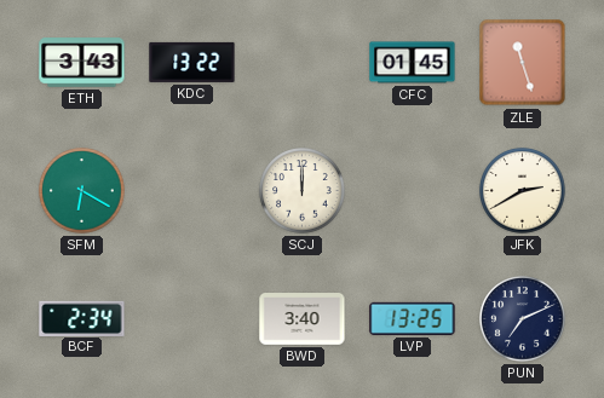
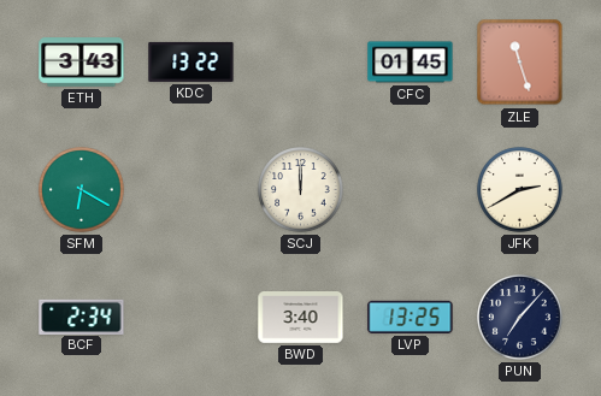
PUN: 7:11 -> 7:07
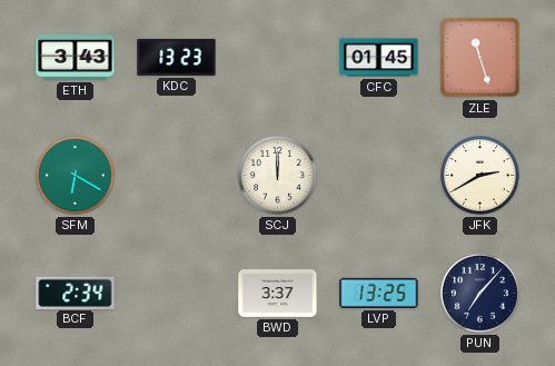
KDC: 13:22 -> 13:23
BWD: 3:40 -> 3:37
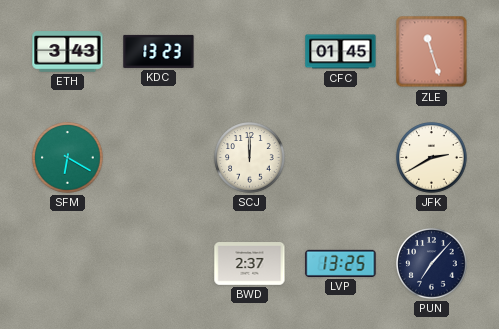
BCF: 2:34 -> none
BWD: 3:37 -> 2:37
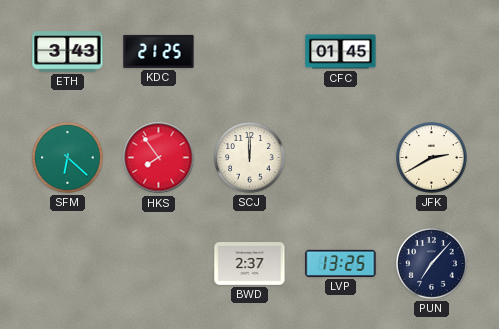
KDC: 13:23 -> 21:25
ZLE: 11:27 -> none
SFM: 6:20 -> 6:22
HKS: none -> 7:54
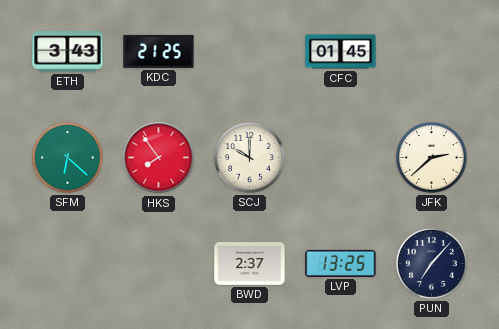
SCJ: 12:00 -> 10:00
JFK: 2:40 -> 2:38
